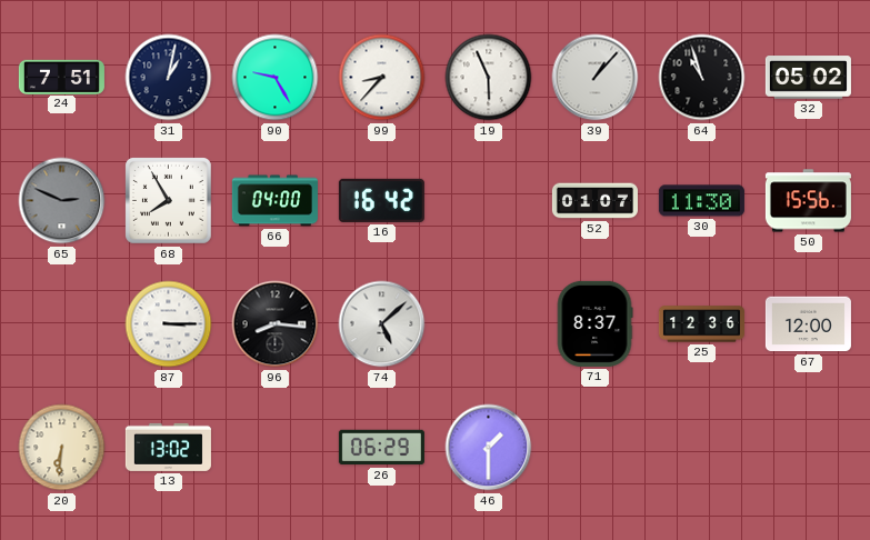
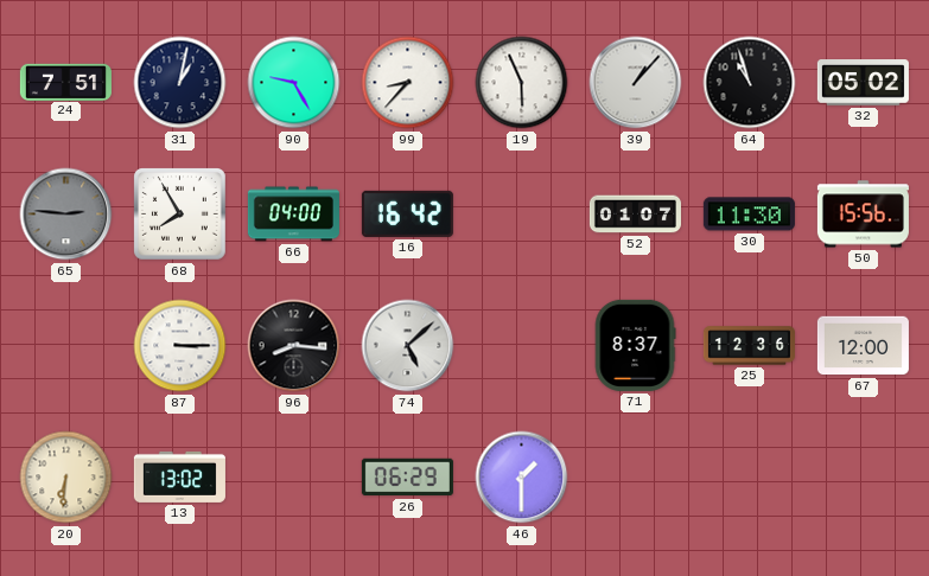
65: 2:49 -> 2:46
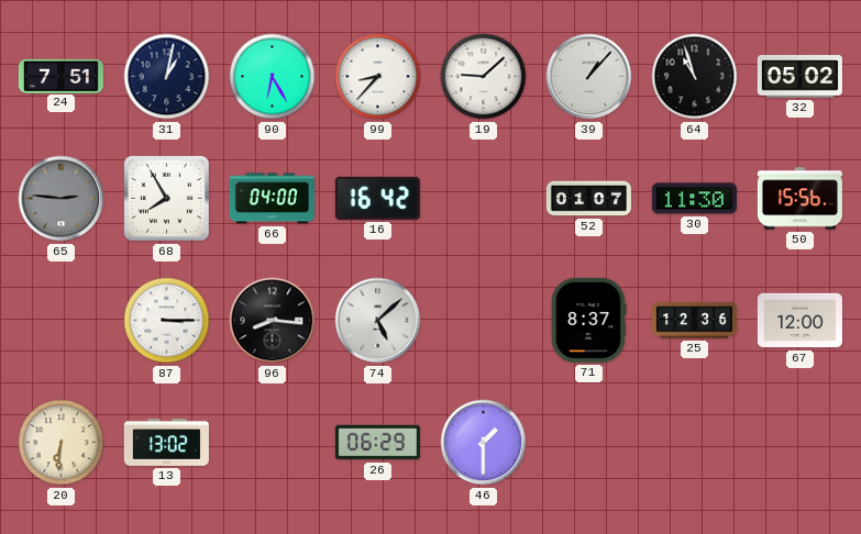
90: 9:25 -> 6:25
19: 5:56 -> 9:08
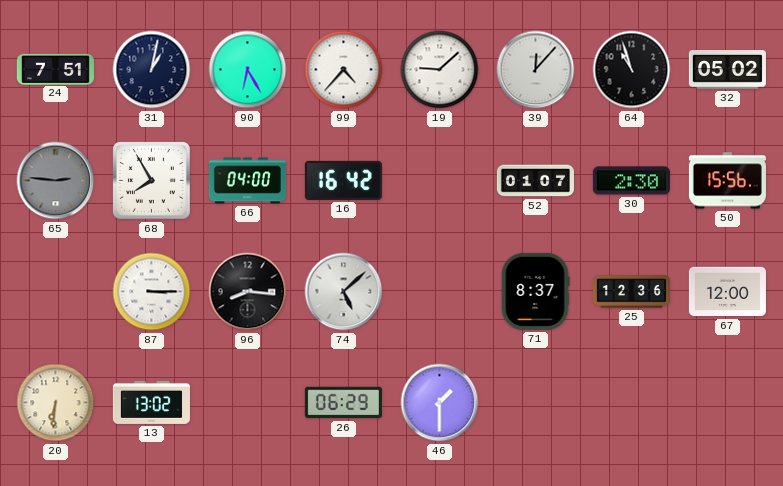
99: 8:37 -> 4:37
39: 1:07 -> 12:07
30: 11:30 -> 2:30
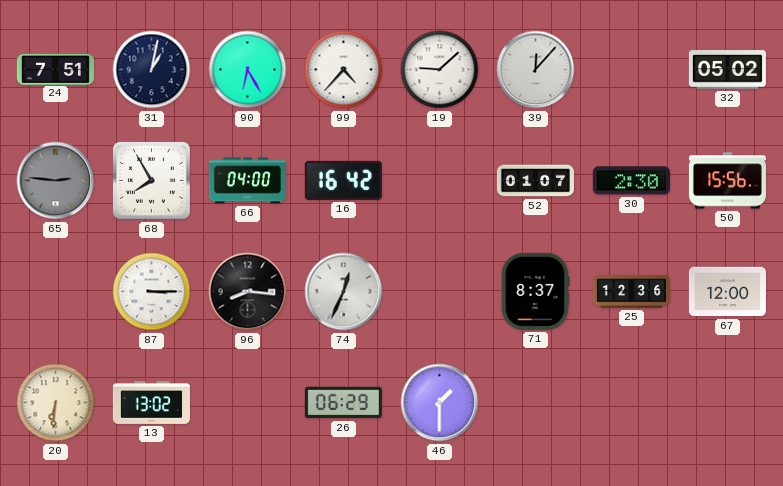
64: 10:57 -> none
74: 5:08 -> 12:34
